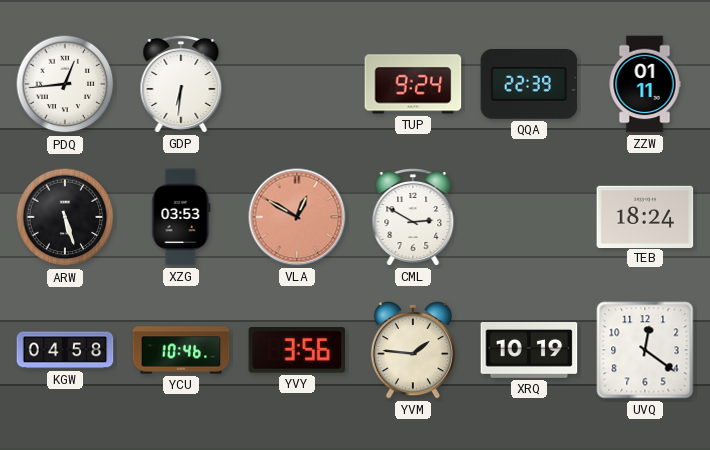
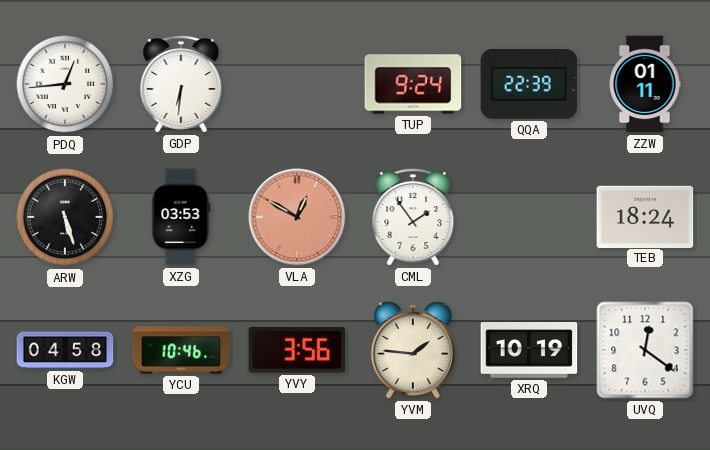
CML: 2:50 -> 1:54
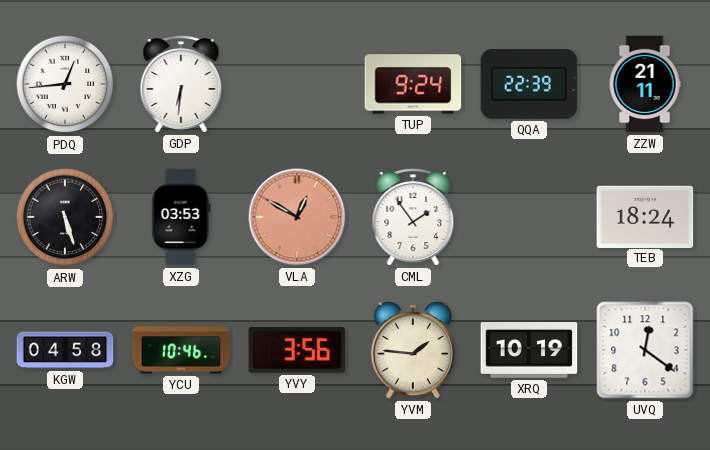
ZZW: 01:11 -> 21:11
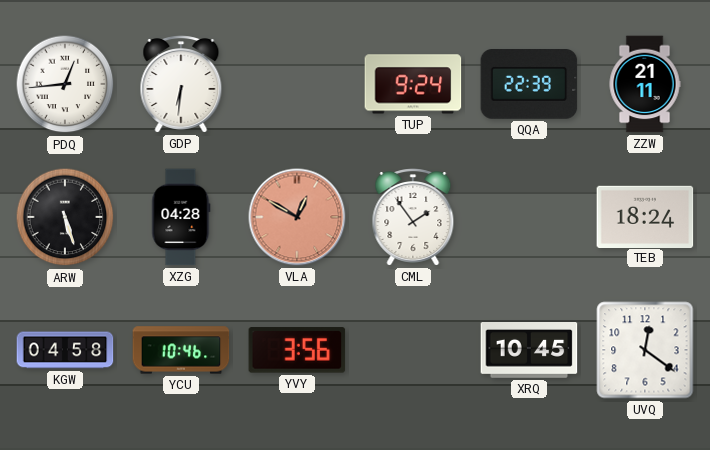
XZG: 03:53 -> 04:28
YVM: 1:46 -> none
XRQ: 10:19 -> 10:45
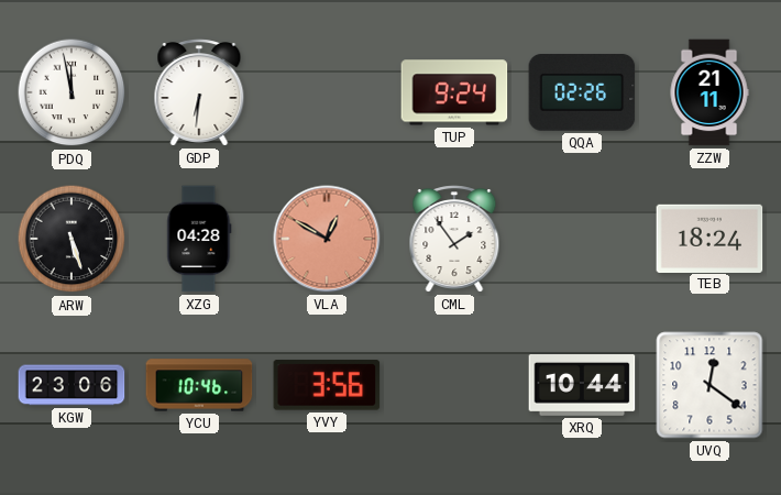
PDQ: 12:44 -> 11:58
QQA: 22:39 -> 02:26
KGW: 04:58 -> 23:06
XRQ: 10:45 -> 10:44
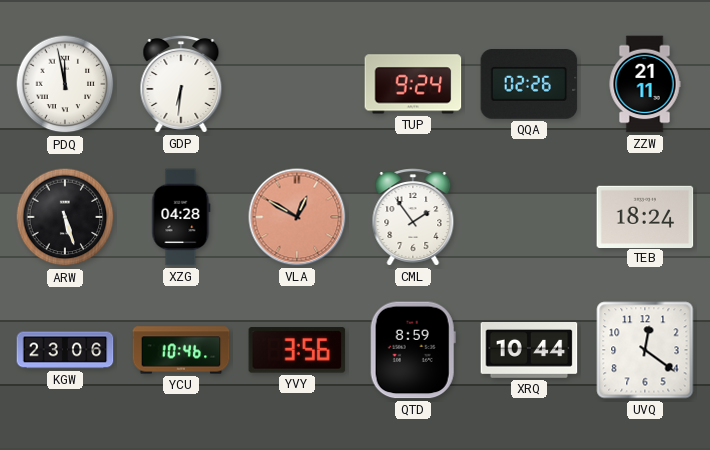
QTD: none -> 8:59
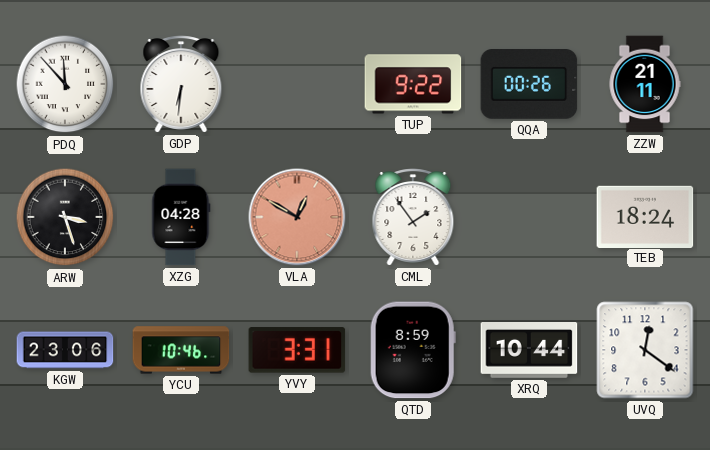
PDQ: 11:58 -> 11:53
TUP: 9:24 -> 9:22
QQA: 02:26 -> 00:26
ARW: 5:27 -> 3:27
YVY: 3:56 -> 3:31
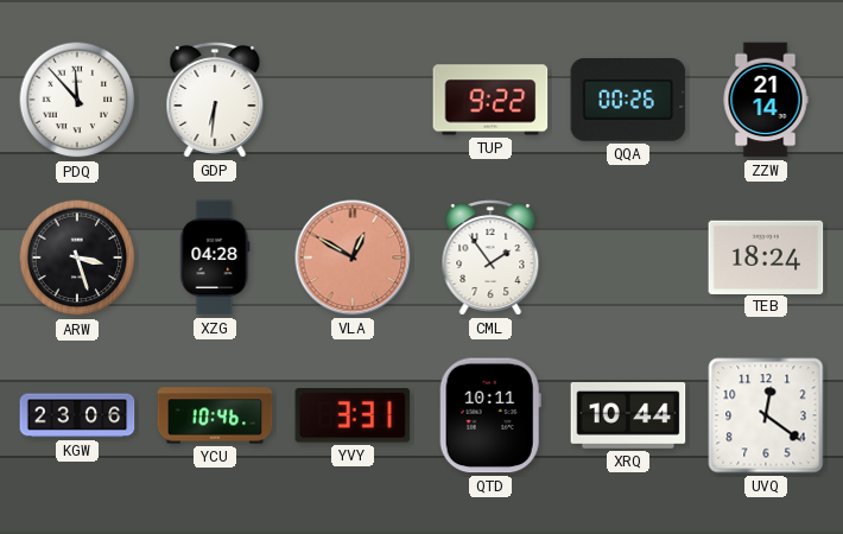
ZZW: 21:11 -> 21:14
QTD: 8:59 -> 10:11
